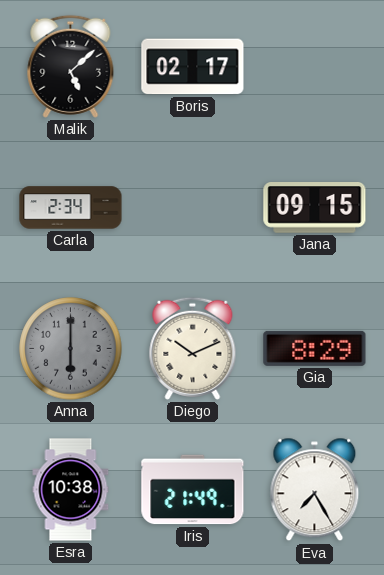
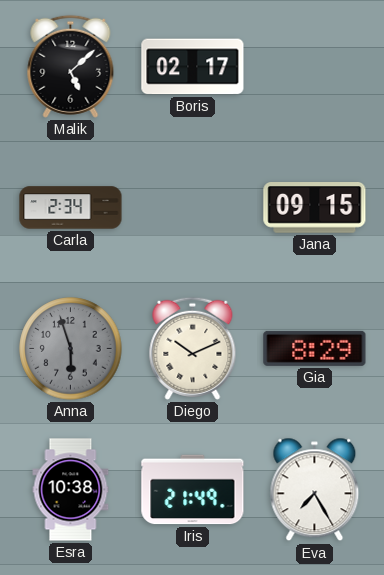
Anna: 6:00 -> 5:57
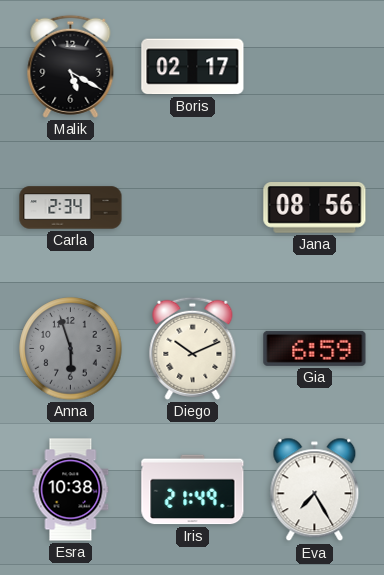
Malik: 5:08 -> 5:20
Jana: 09:15 -> 08:56
Gia: 8:29 -> 6:59
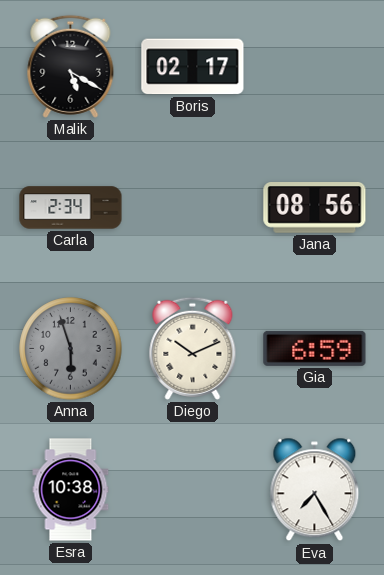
Iris: 21:49 -> none
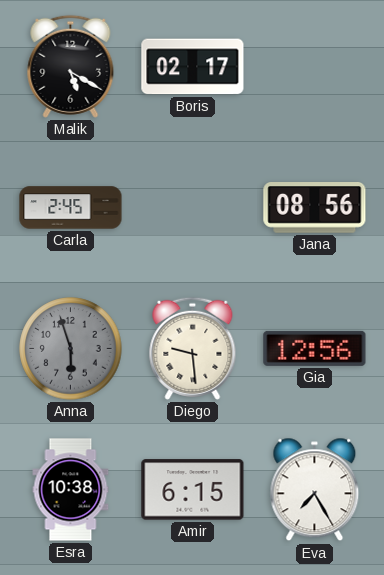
Carla: 2:34 -> 2:45
Diego: 10:11 -> 9:29
Gia: 6:59 -> 12:56
Amir: none -> 6:15
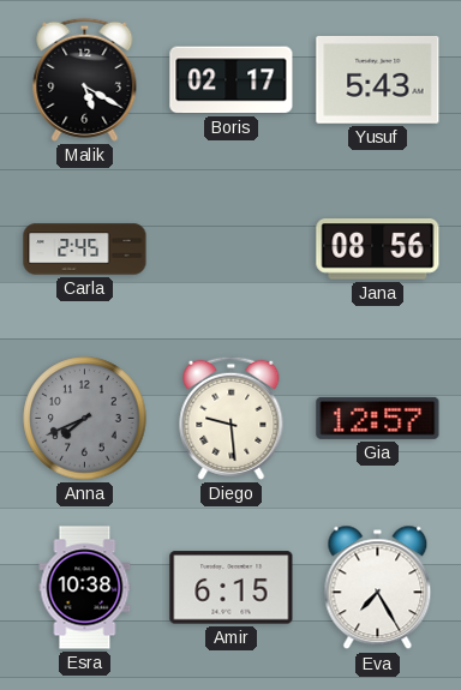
Yusuf: none -> 5:43
Anna: 5:57 -> 7:41
Gia: 12:56 -> 12:57
